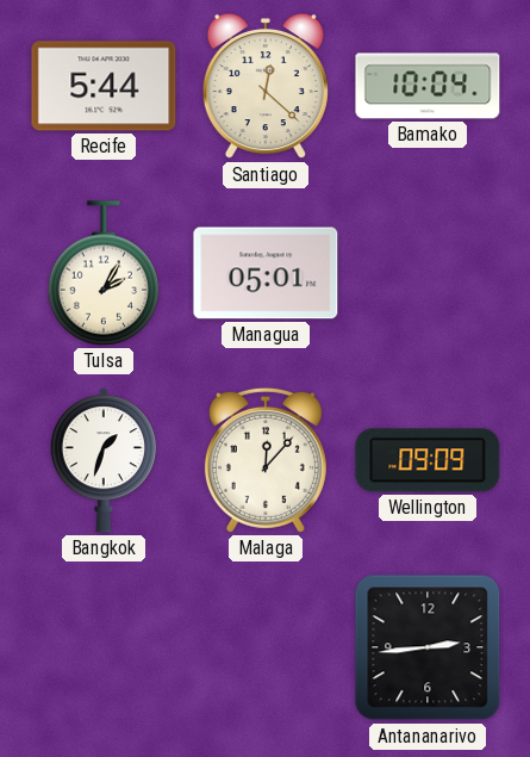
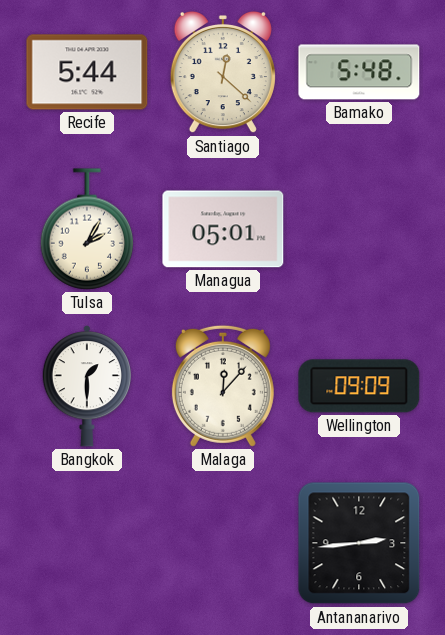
Bamako: 10:04 -> 5:48
Bangkok: 1:33 -> 1:30
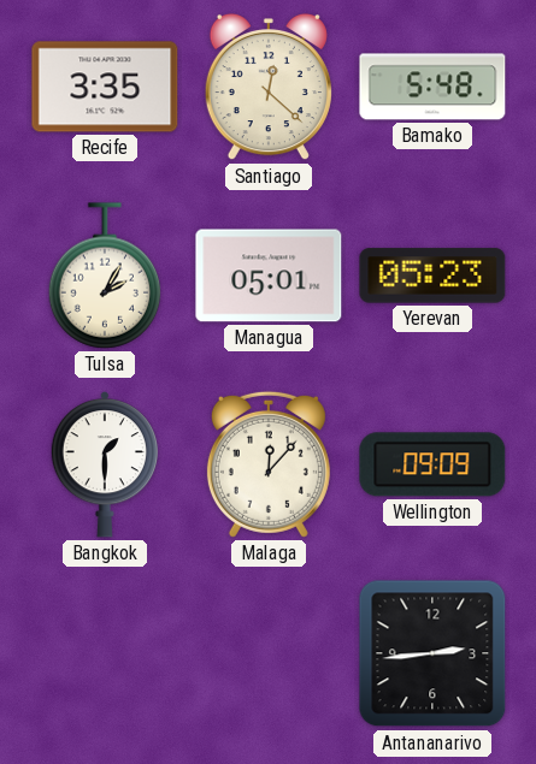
Recife: 5:44 -> 3:35
Yerevan: none -> 05:23
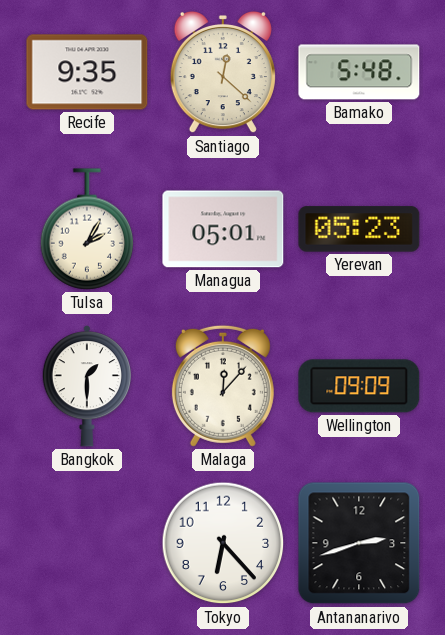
Recife: 3:35 -> 9:35
Tokyo: none -> 6:23
Antananarivo: 2:44 -> 2:42
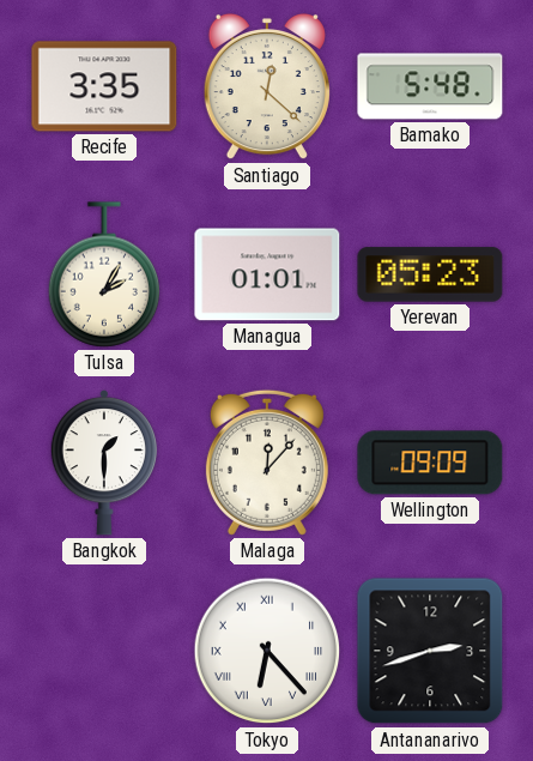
Recife: 9:35 -> 3:35
Managua: 05:01 -> 01:01
Tokyo numerals: Arabic -> Roman
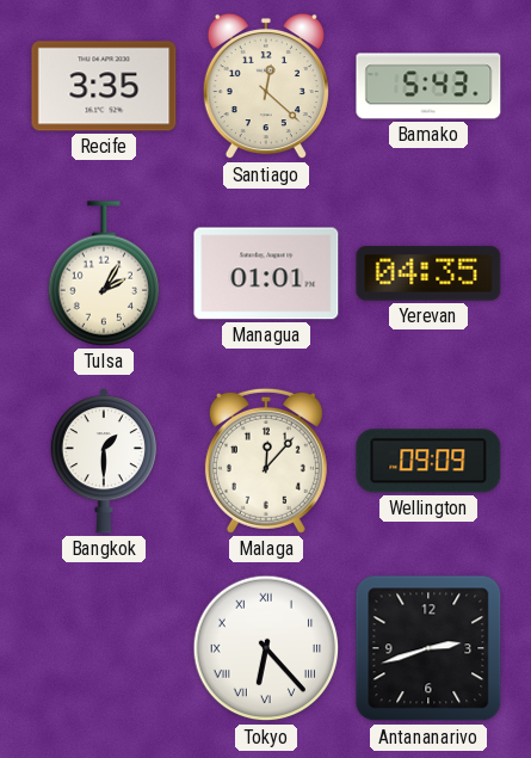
Bamako: 5:48 -> 5:43
Yerevan: 05:23 -> 04:35
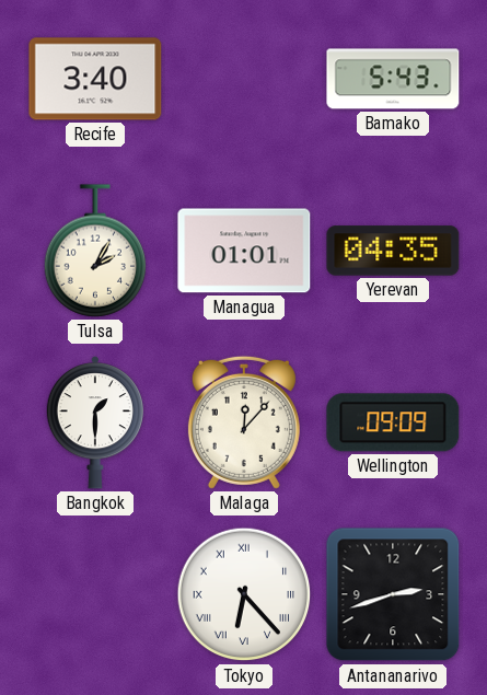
Recife: 3:35 -> 3:40
Santiago: 12:22 -> none
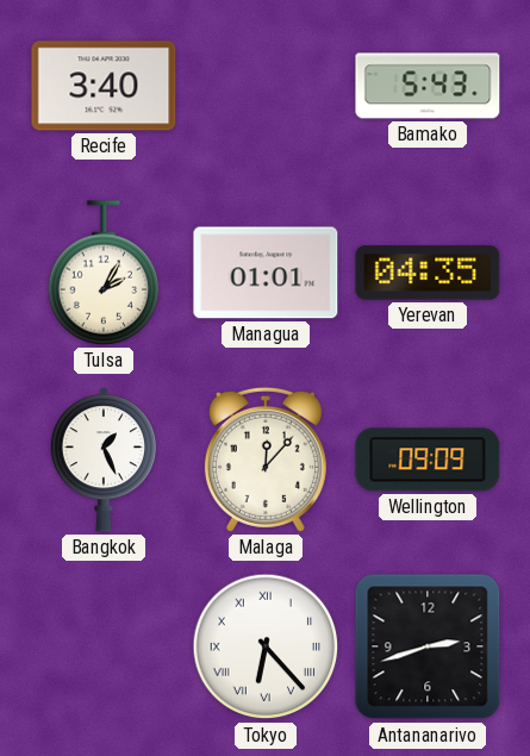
Bangkok: 1:30 -> 1:26
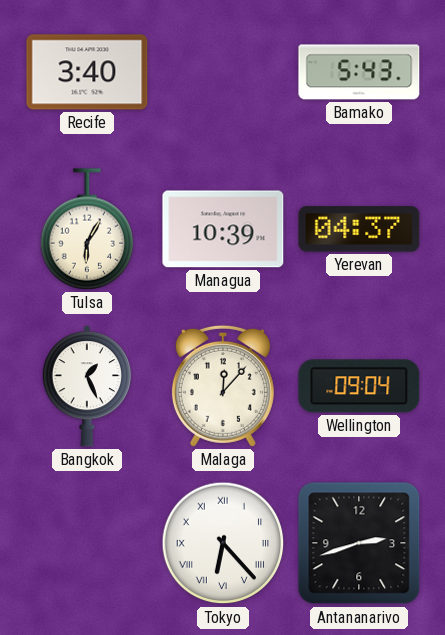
Tulsa: 2:05 -> 6:05
Managua: 01:01 -> 10:39
Yerevan: 04:35 -> 04:37
Wellington: 09:09 -> 09:04
